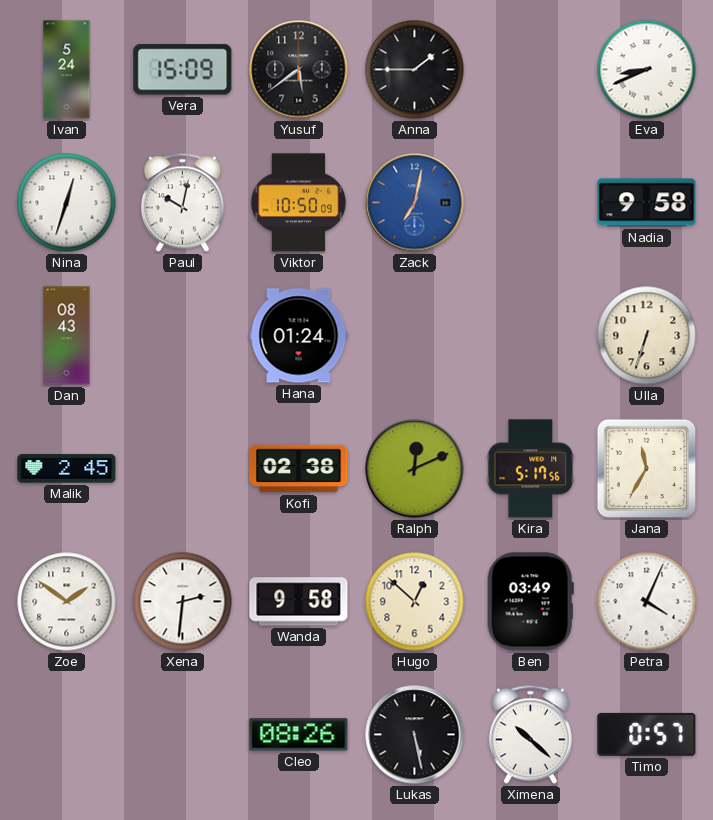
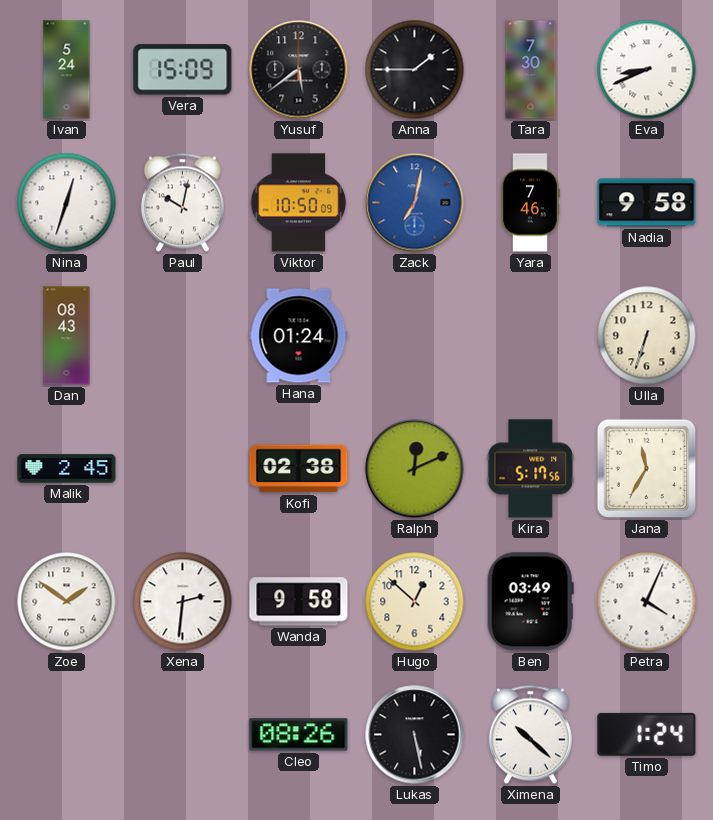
Tara: none -> 7:30
Yara: none -> 7:46
Timo: 0:57 -> 1:24
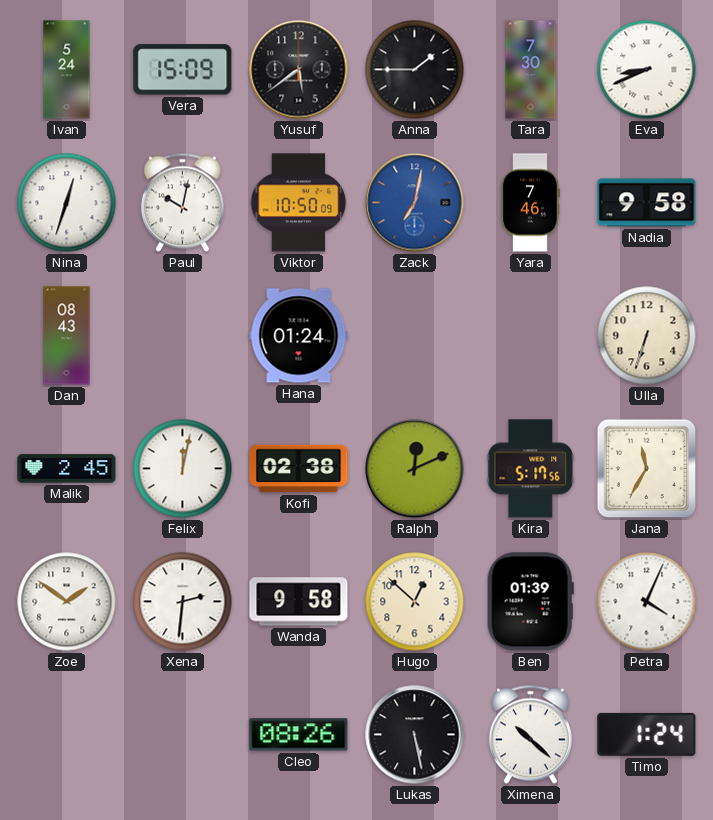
Felix: none -> 12:02
Ben: 03:49 -> 01:39
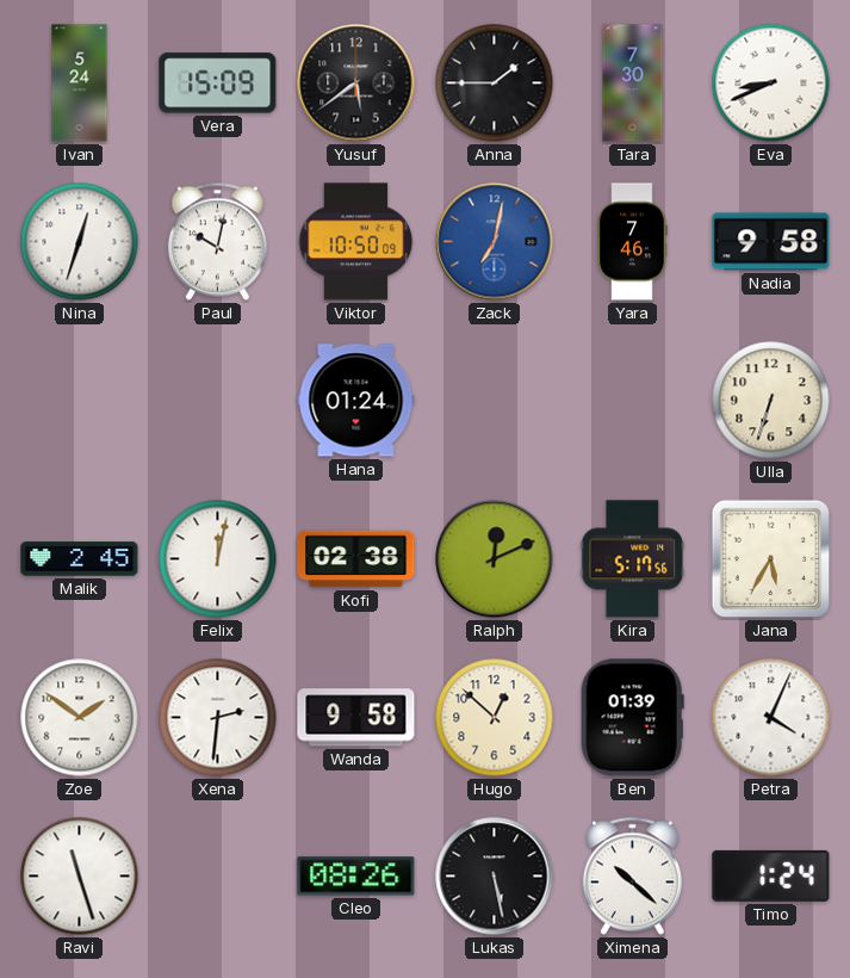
Dan: 08:43 -> none
Jana: 11:35 -> 5:35
Ravi: none -> 11:27
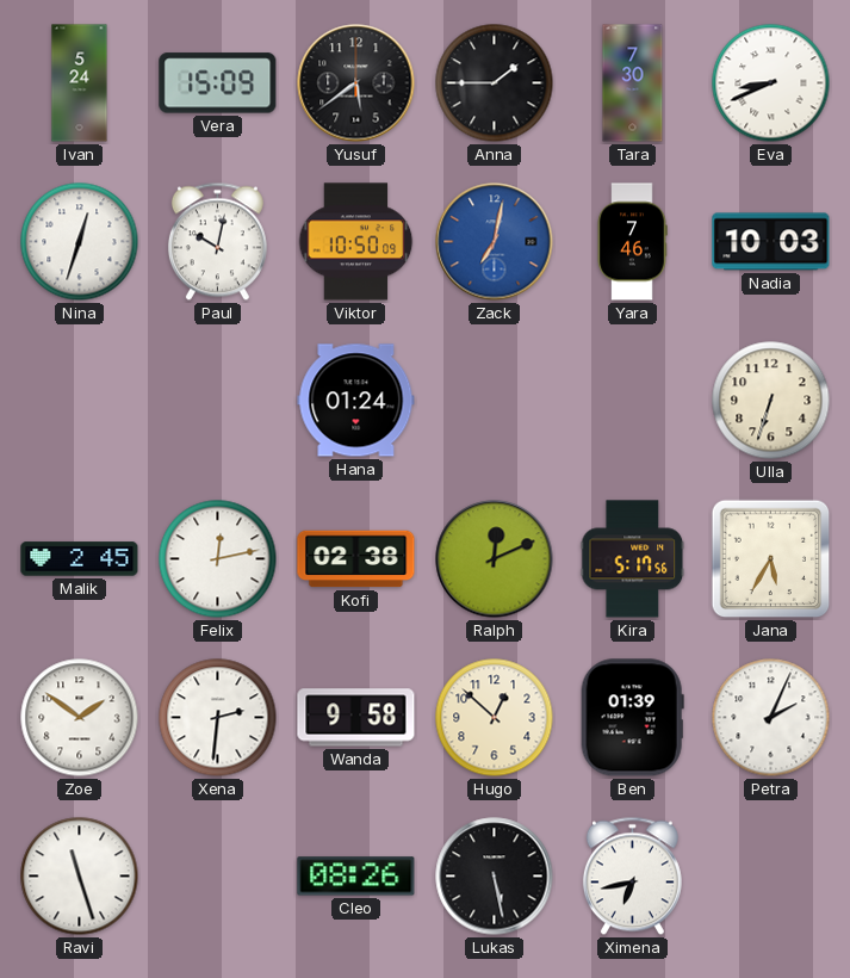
Nadia: 9:58 -> 10:03
Felix: 12:02 -> 12:13
Petra: 4:04 -> 2:04
Ximena: 10:22 -> 6:43
Timo: 1:24 -> none
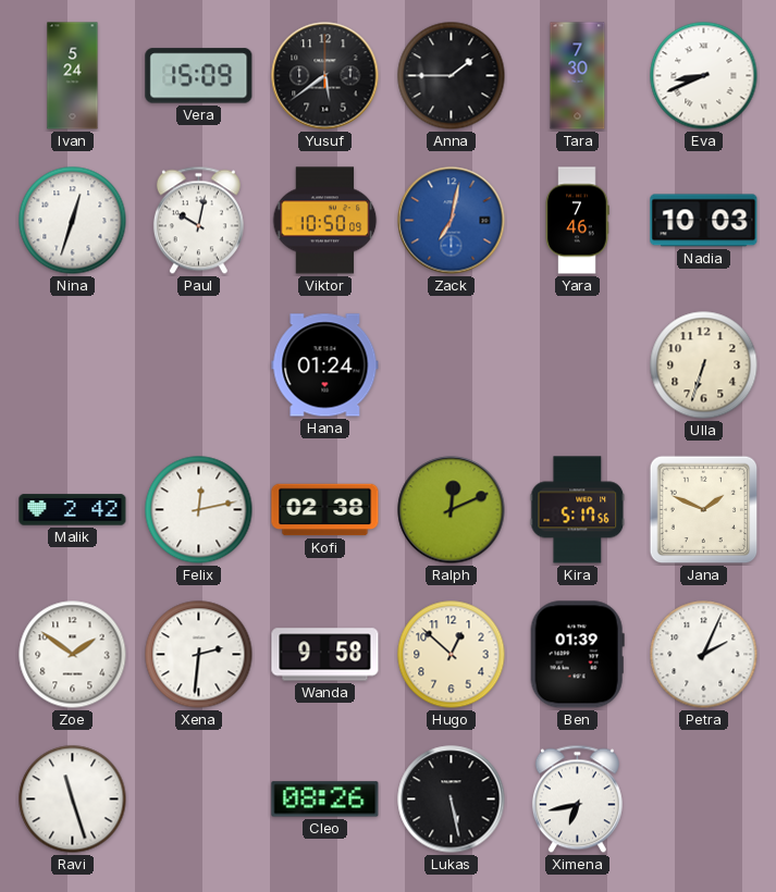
Malik: 2:45 -> 2:42
Jana: 5:35 -> 1:49
